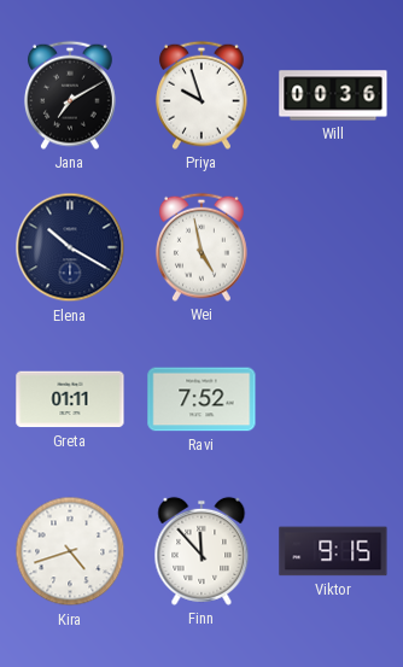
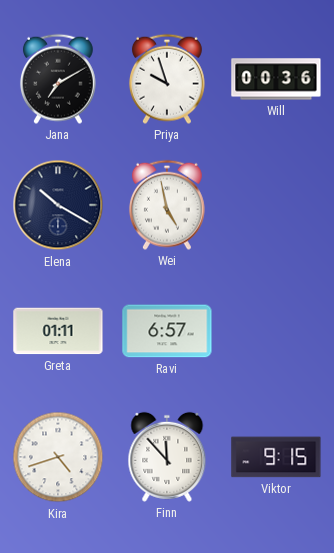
Ravi: 7:52 -> 6:57
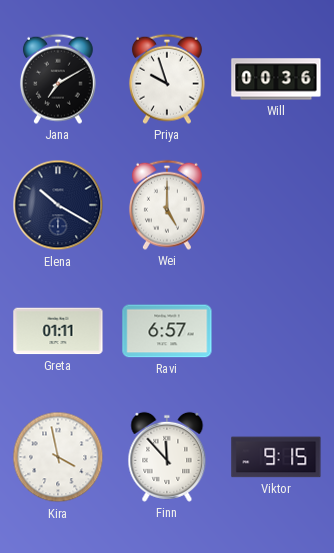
Wei: 4:58 -> 5:00
Kira: 4:42 -> 3:58
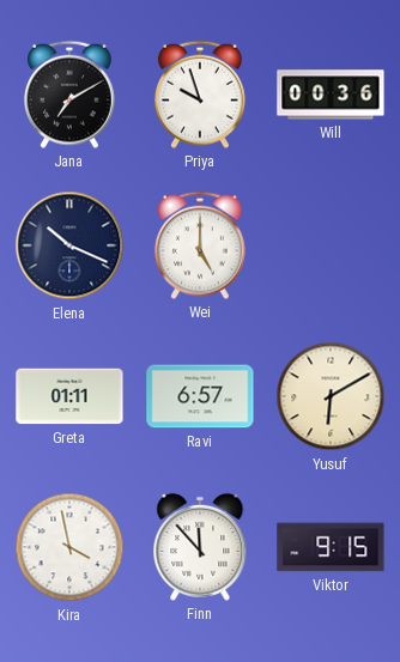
Elena: 10:20 -> 10:19
Yusuf: none -> 6:10
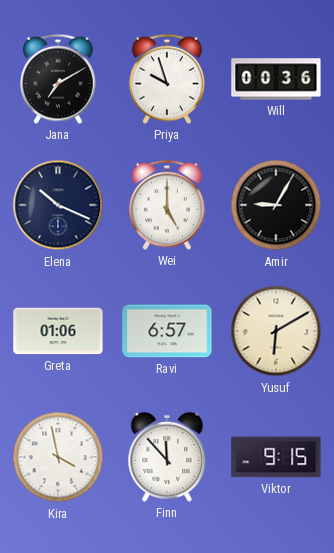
Amir: none -> 9:05
Greta: 01:11 -> 01:06
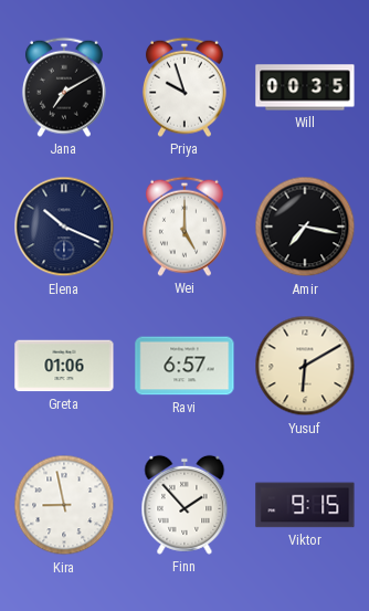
Will: 00:36 -> 00:35
Amir: 9:05 -> 7:17
Kira: 3:58 -> 8:58
Finn: 11:53 -> 1:53
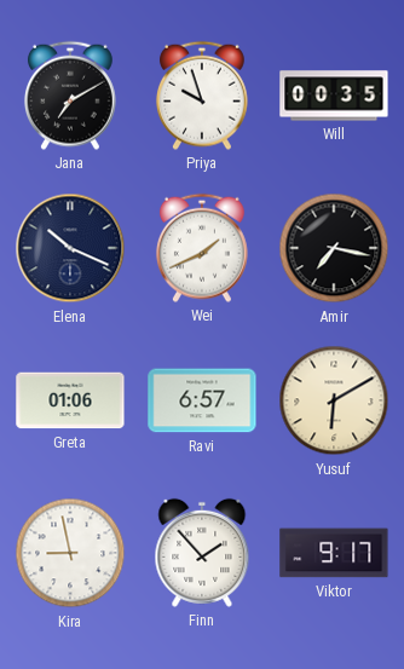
Wei: 5:00 -> 1:41
Viktor: 9:15 -> 9:17
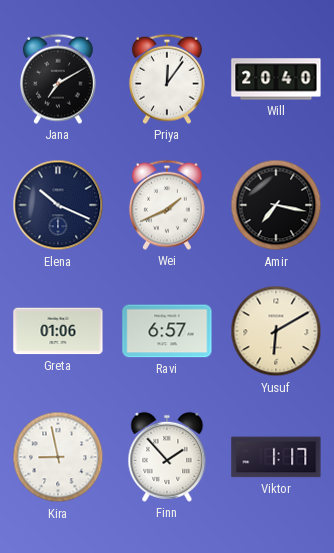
Priya: 9:57 -> 12:06
Will: 00:35 -> 20:40
Viktor: 9:17 -> 1:17
